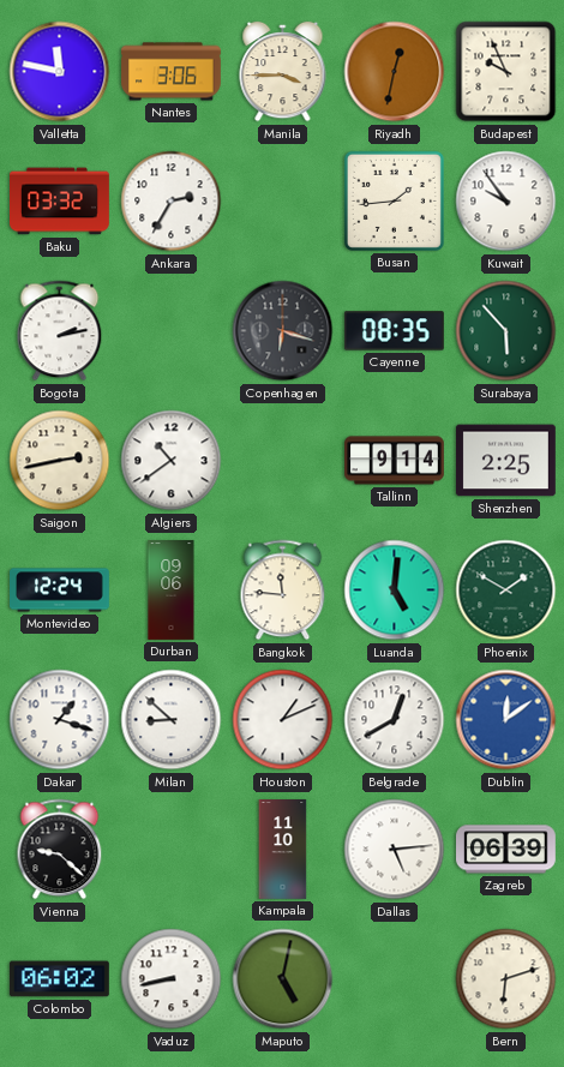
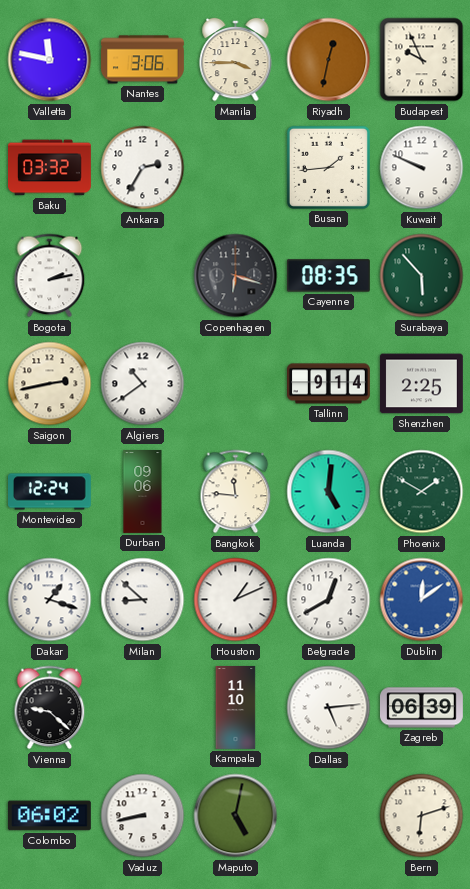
Kuwait: 9:54 -> 9:49
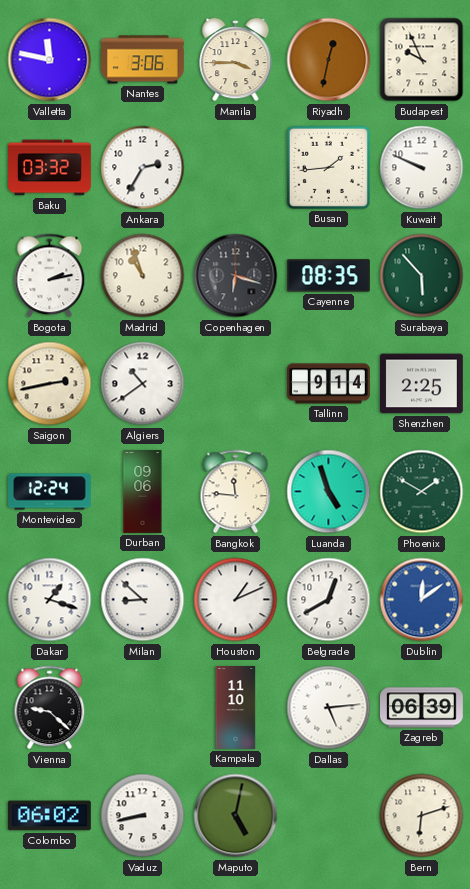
Madrid: none -> 10:57
Luanda: 5:01 -> 4:57
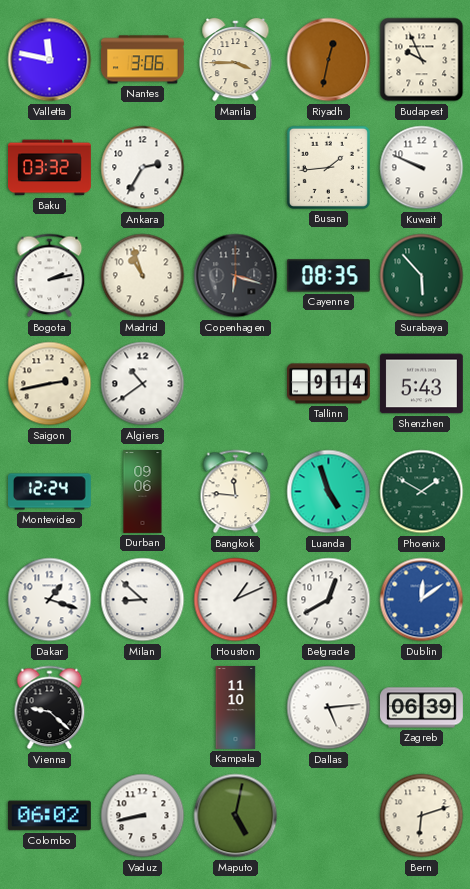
Shenzhen: 2:25 -> 5:43
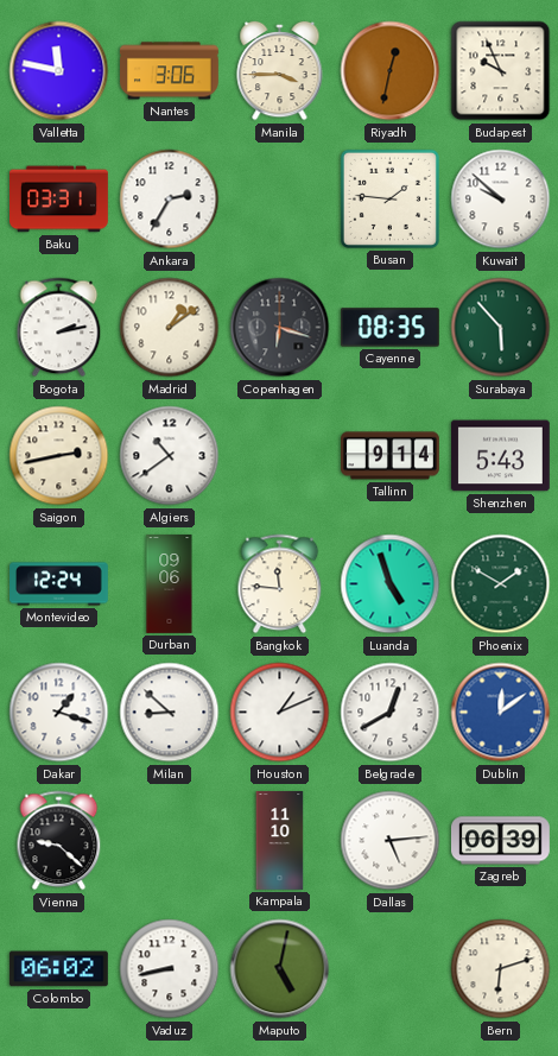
Baku: 03:32 -> 03:31
Busan: 1:44 -> 1:46
Kuwait: 9:49 -> 9:52
Madrid: 10:57 -> 1:09
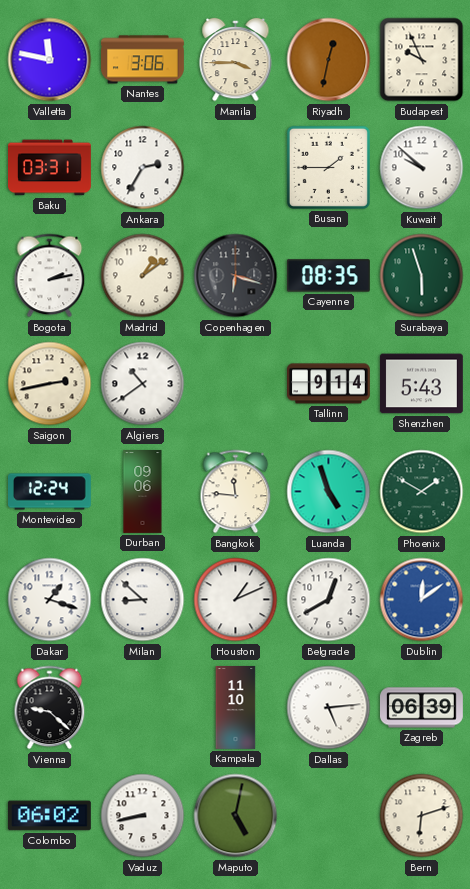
Busan: 1:46 -> 1:45
Surabaya: 5:53 -> 5:57
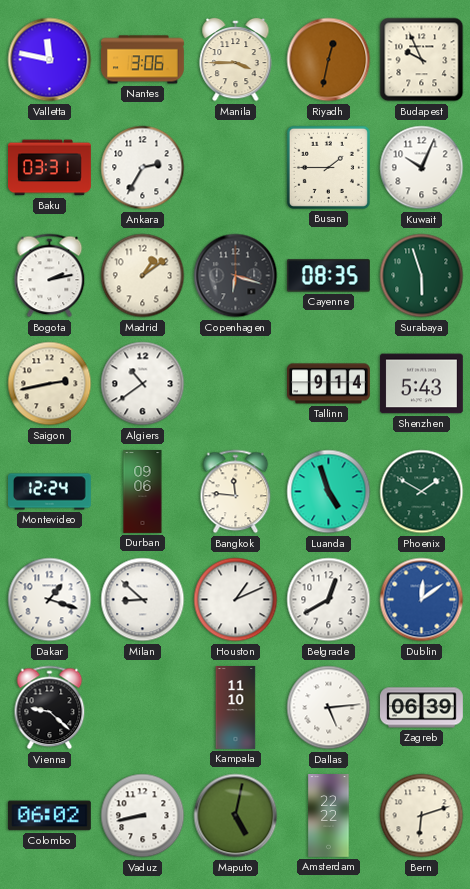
Kuwait: 9:52 -> 10:04
Amsterdam: none -> 22:22
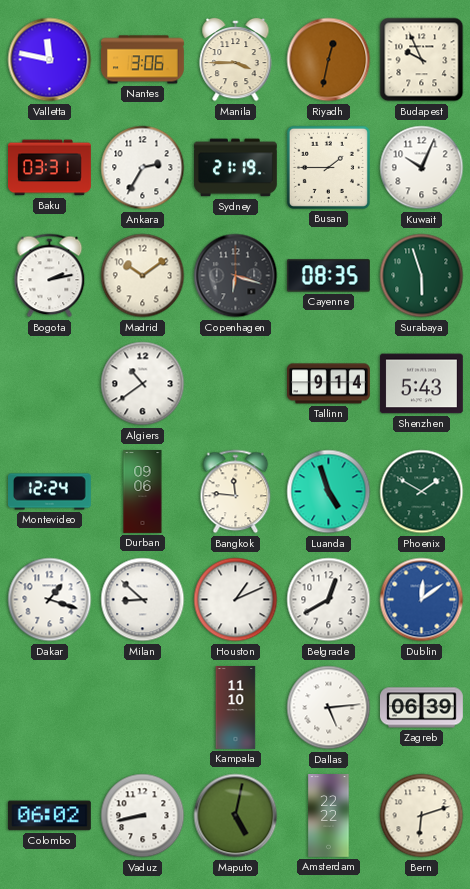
Sydney: none -> 21:19
Madrid: 1:09 -> 10:09
Saigon: 2:43 -> none
Vienna: 9:22 -> none
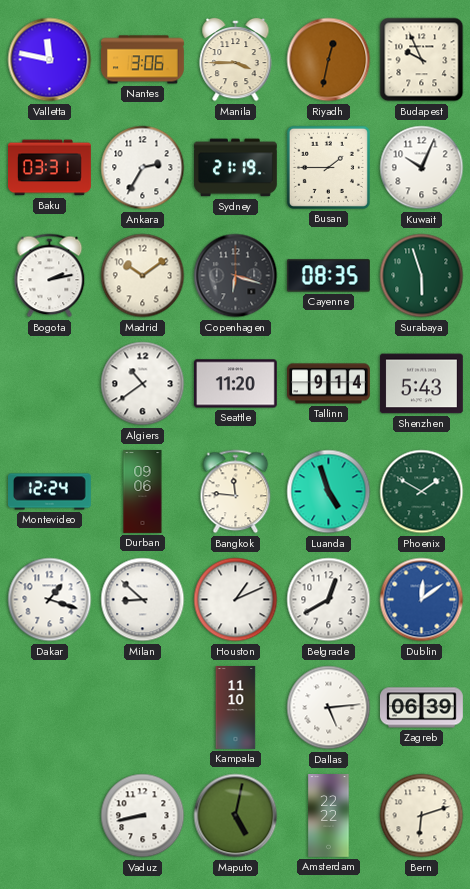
Seattle: none -> 11:20
Colombo: 06:02 -> none
